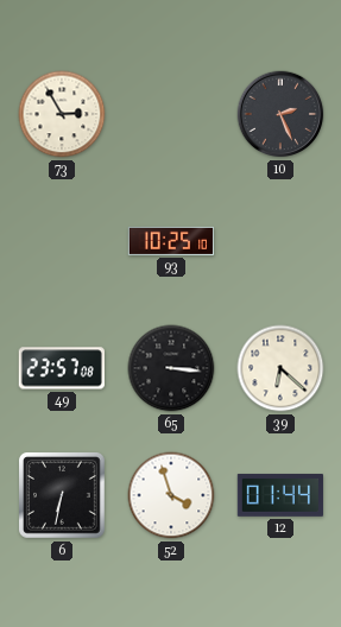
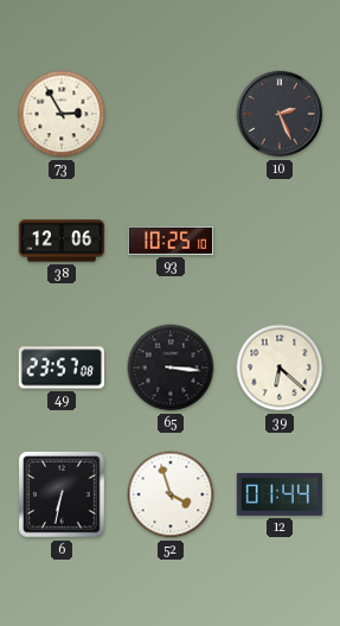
38: none -> 12:06
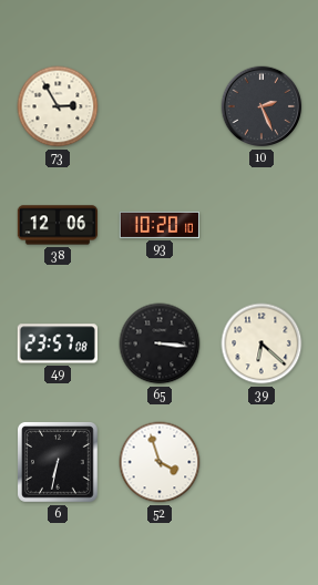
93: 10:25 -> 10:20
12: 01:44 -> none
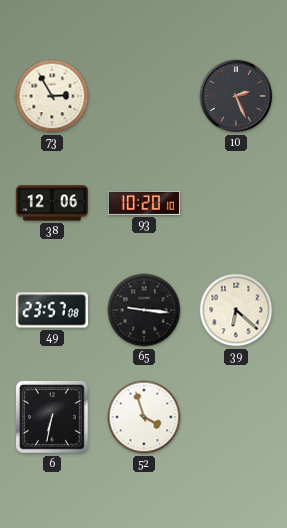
65: 3:16 -> 9:16
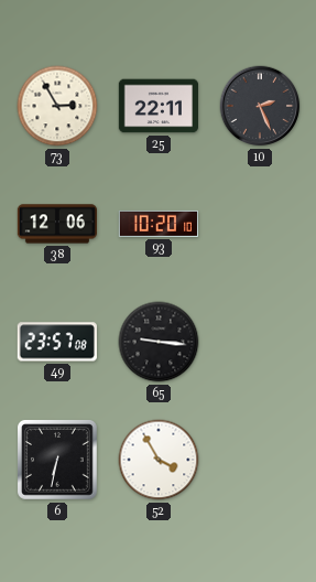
25: none -> 22:11
39: 6:22 -> none
52: 3:57 -> 3:55
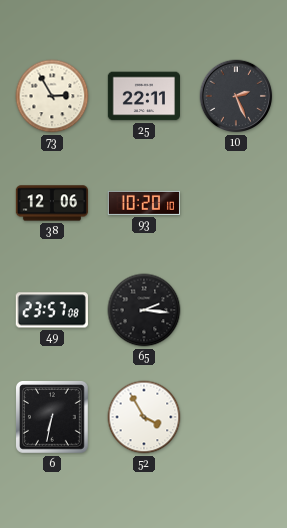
65: 9:16 -> 2:16
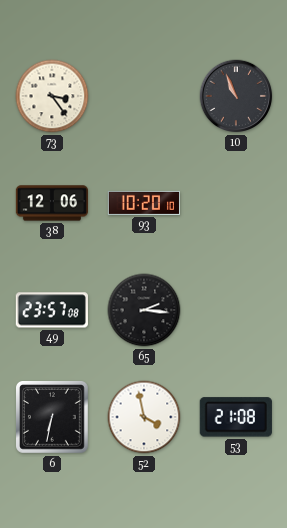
73: 2:55 -> 3:24
25: 22:11 -> none
10: 2:26 -> 10:56
52: 3:55 -> 3:58
53: none -> 21:08
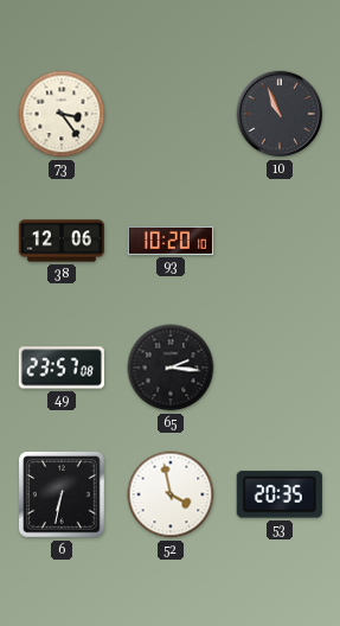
53: 21:08 -> 20:35
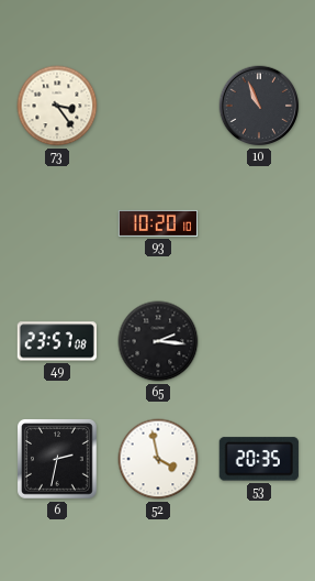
38: 12:06 -> none
6: 6:32 -> 2:32
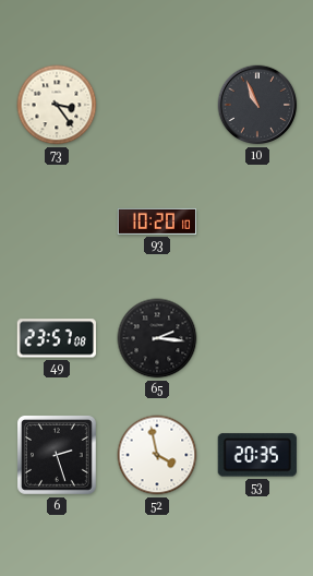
6: 2:32 -> 2:27
